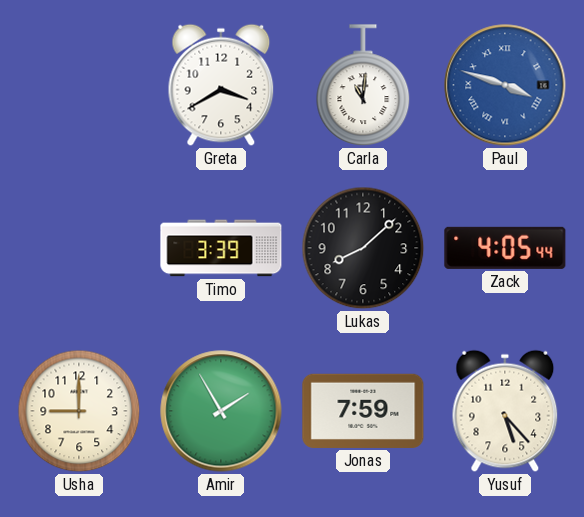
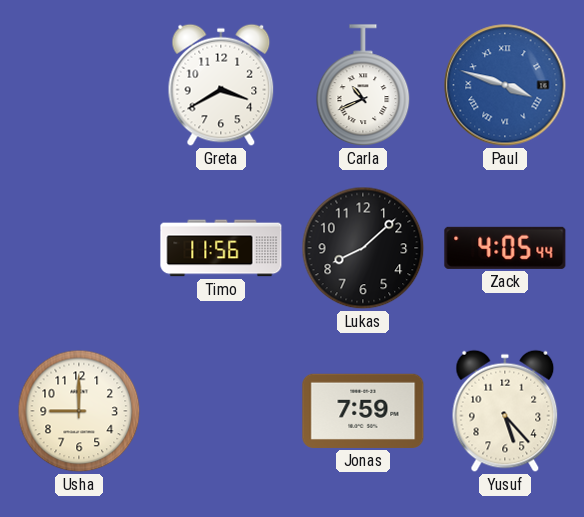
Carla: 11:01 -> 10:41
Timo: 3:39 -> 11:56
Amir: 1:55 -> none
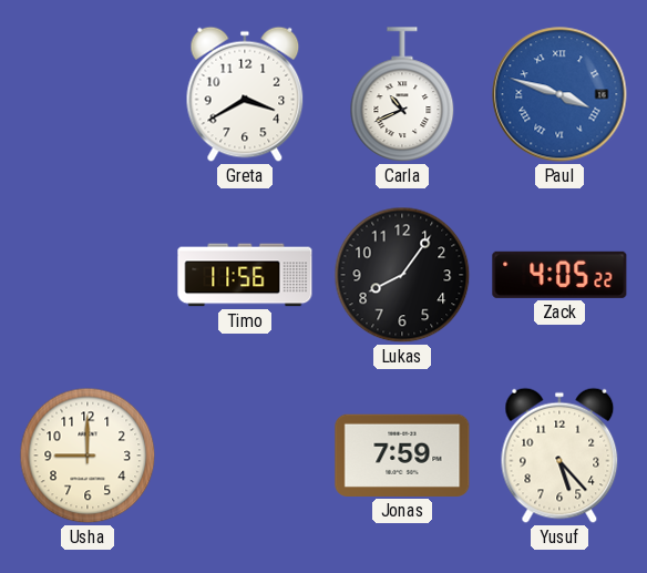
Lukas: 8:08 -> 8:06
Zack: 4:05:44 -> 4:05:22
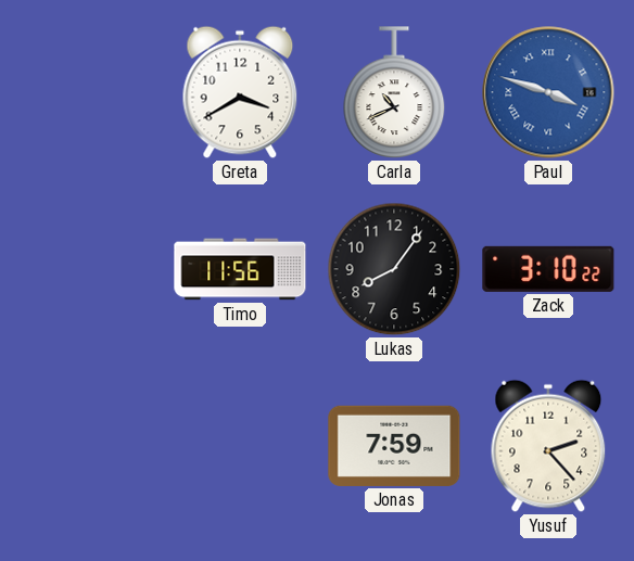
Zack: 4:05 -> 3:10
Usha: 9:00 -> none
Yusuf: 5:23 -> 2:23
